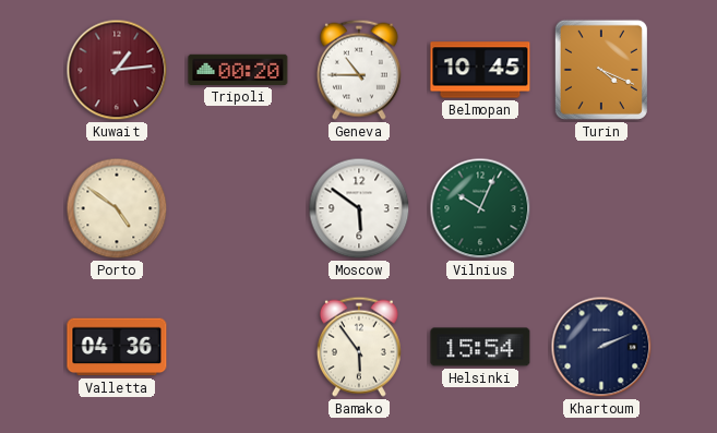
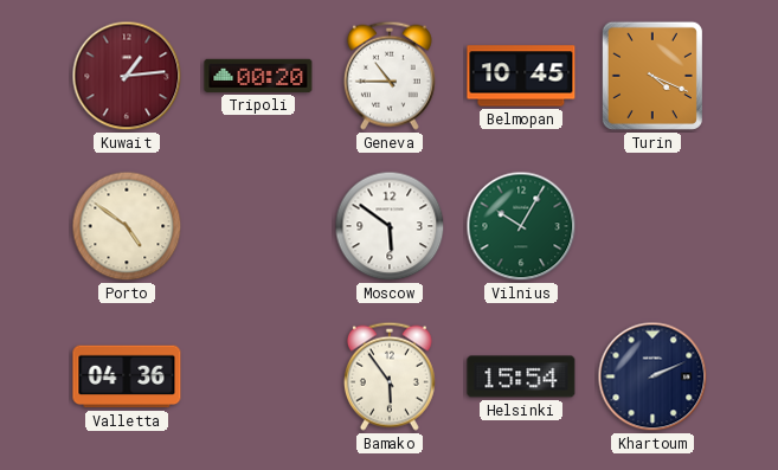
Vilnius: 10:04 -> 10:05
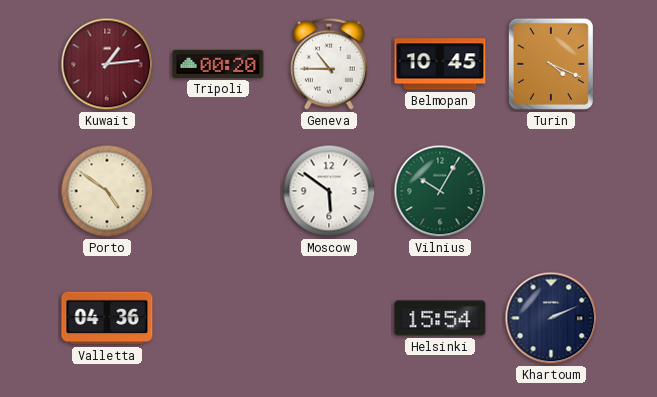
Bamako: 5:54 -> none
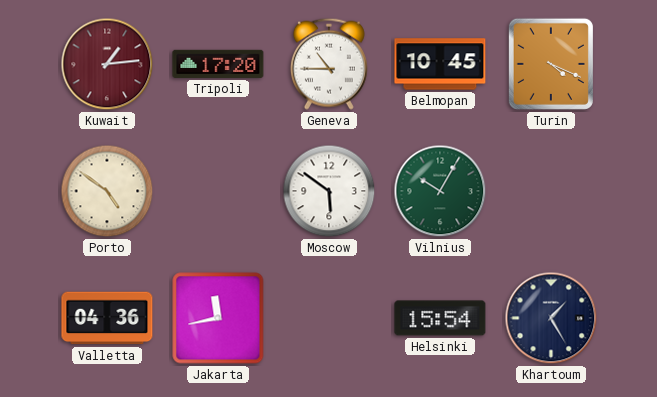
Tripoli: 00:20 -> 17:20
Jakarta: none -> 11:43
Khartoum: 2:11 -> 1:25
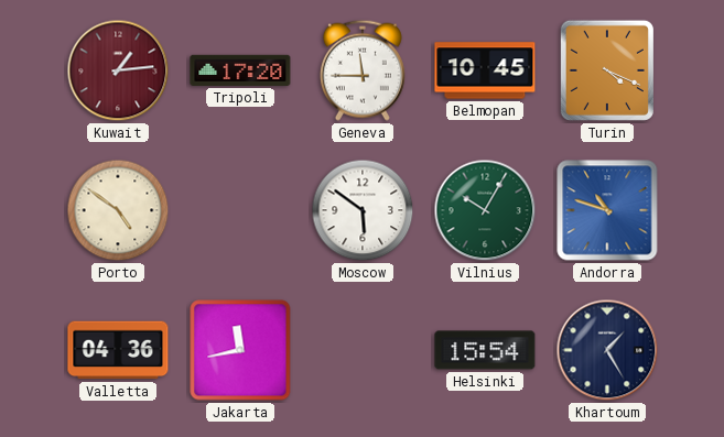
Geneva: 10:45 -> 11:45
Andorra: none -> 10:48
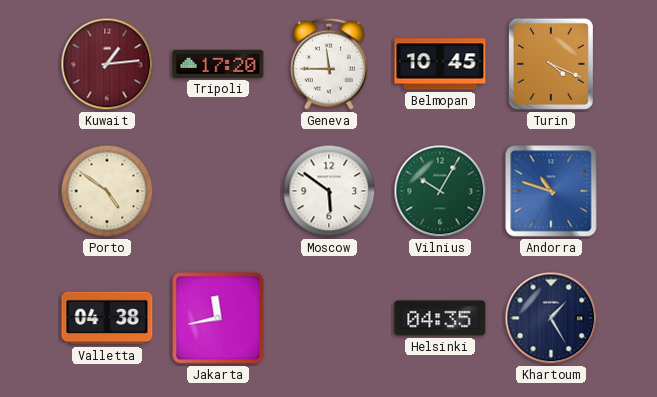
Valletta: 04:36 -> 04:38
Helsinki: 15:54 -> 04:35
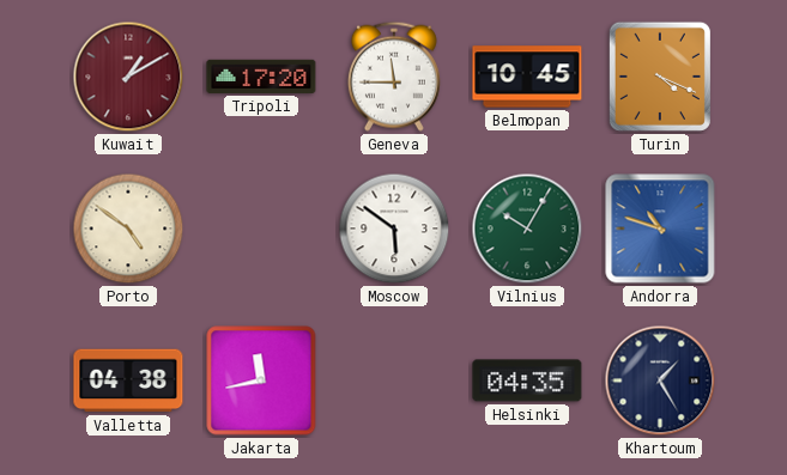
Kuwait: 1:14 -> 1:10
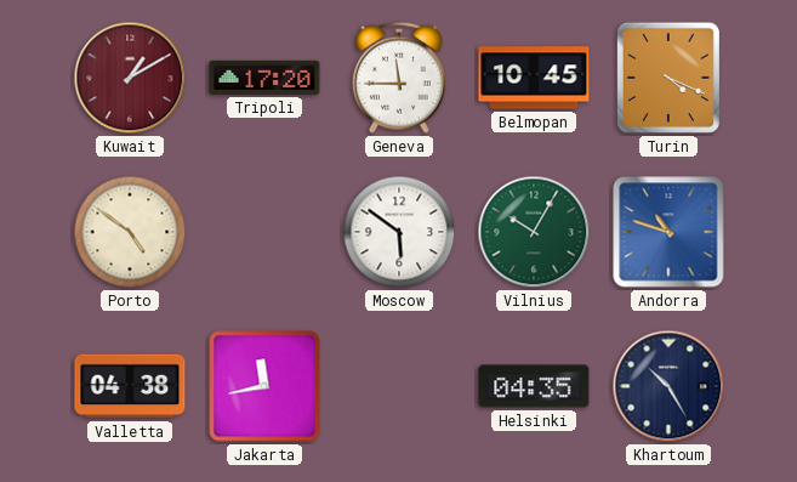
Khartoum: 1:25 -> 10:25
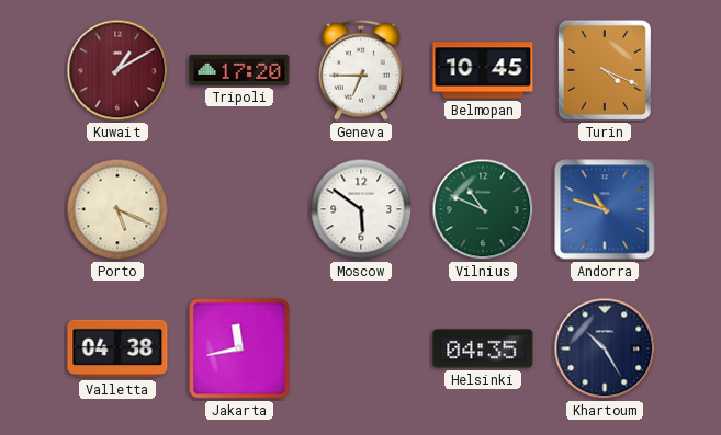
Geneva: 11:45 -> 6:45
Porto: 4:51 -> 5:19
Vilnius: 10:05 -> 10:49
